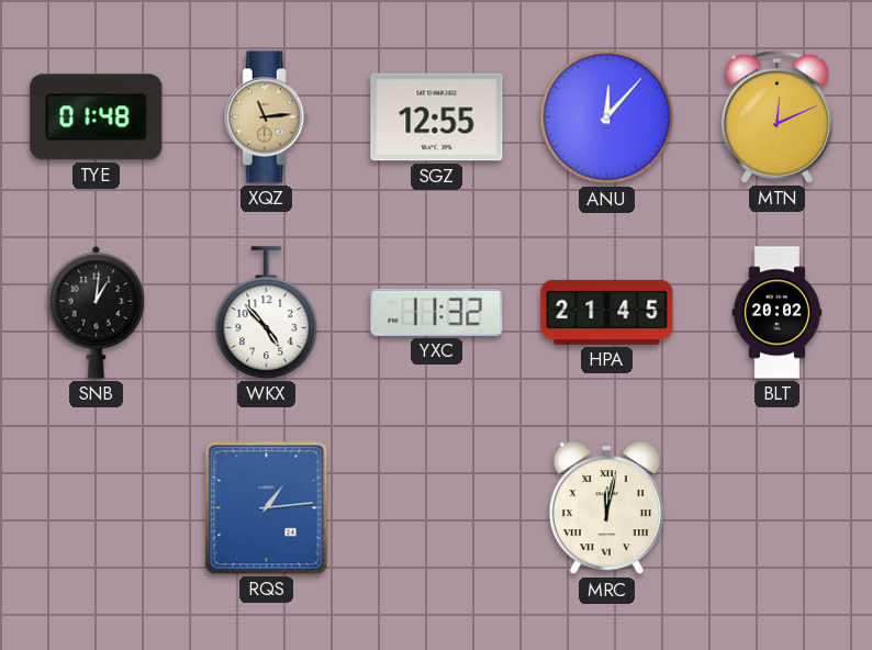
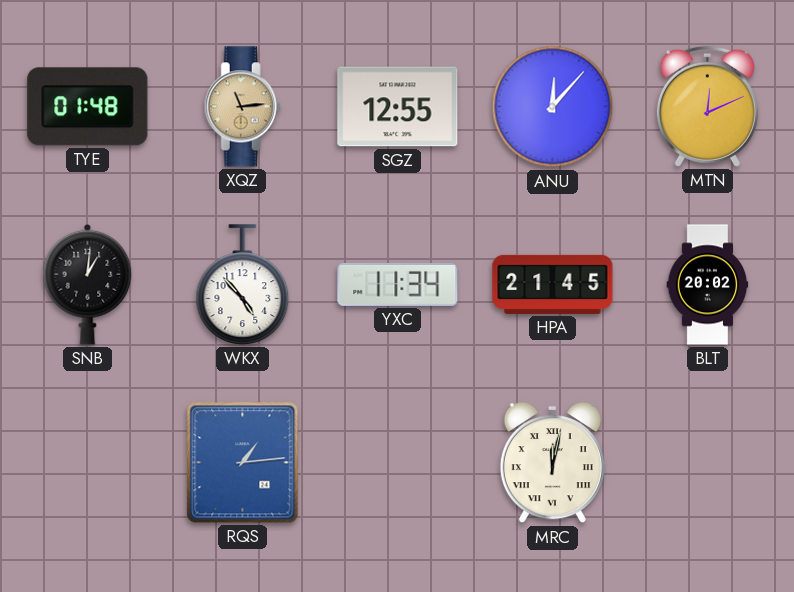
YXC: 11:32 -> 11:34
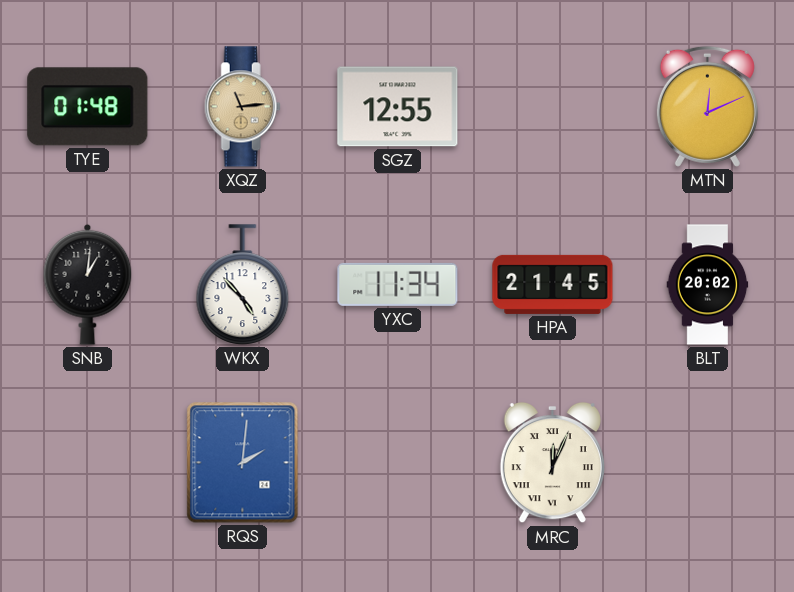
ANU: 12:07 -> none
RQS: 1:14 -> 2:01
MRC: 12:02 -> 12:04
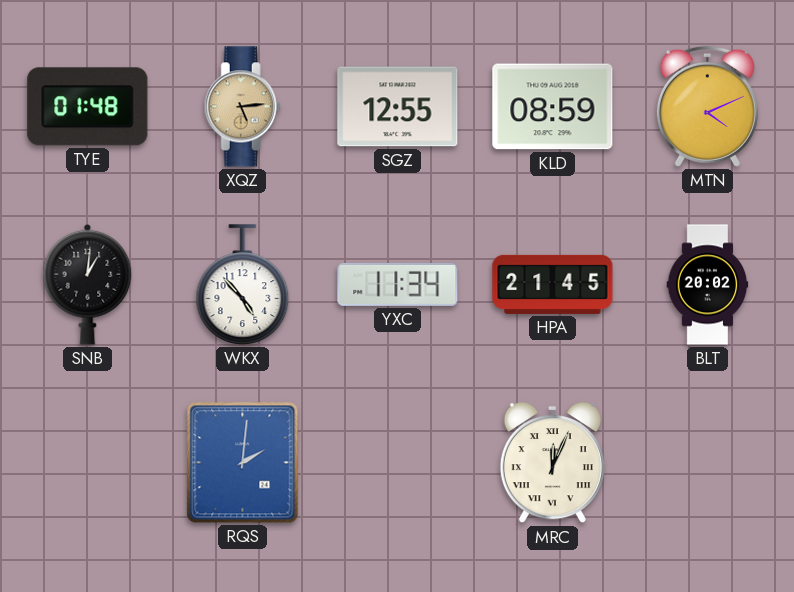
XQZ: 11:14 -> 5:14
KLD: none -> 08:59
MTN: 12:11 -> 4:11
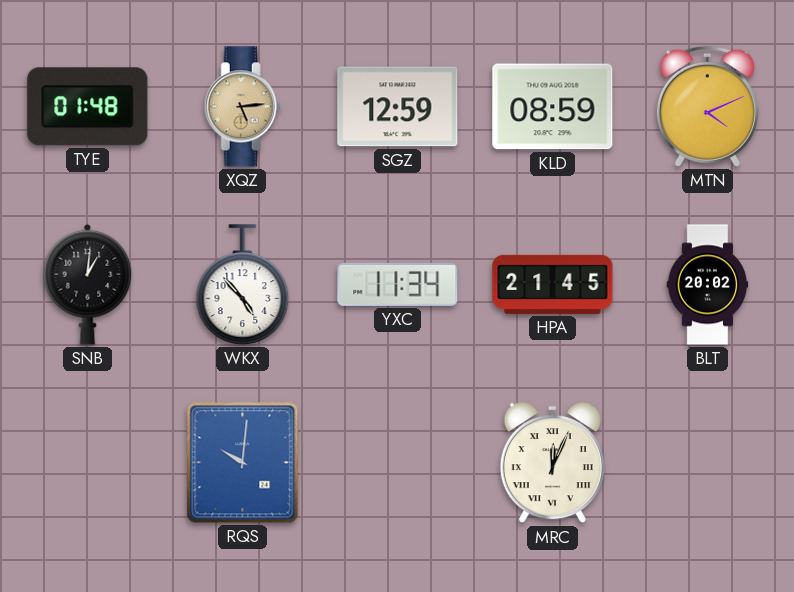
SGZ: 12:55 -> 12:59
RQS: 2:01 -> 10:01
